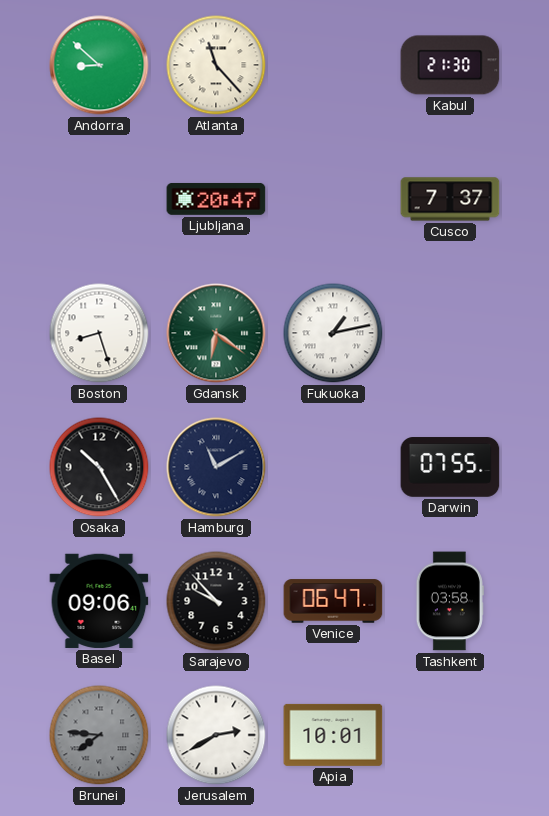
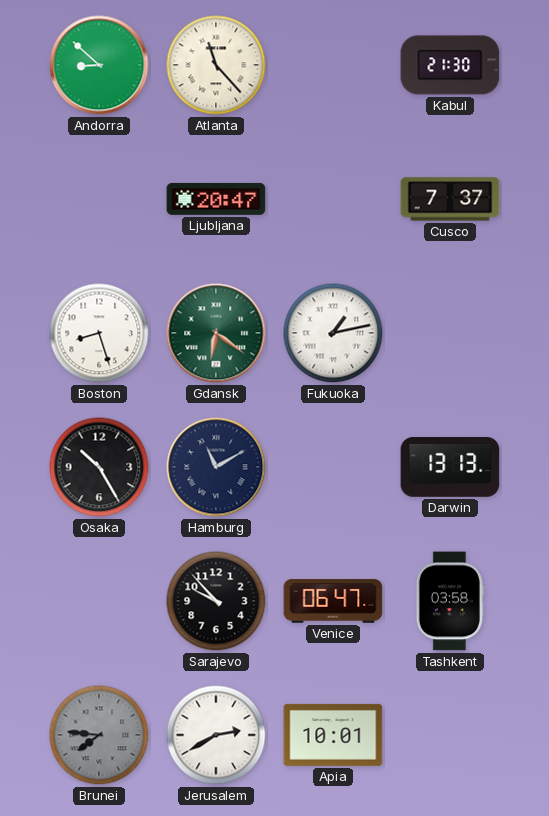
Darwin: 07:55 -> 13:13
Basel: 09:06 -> none
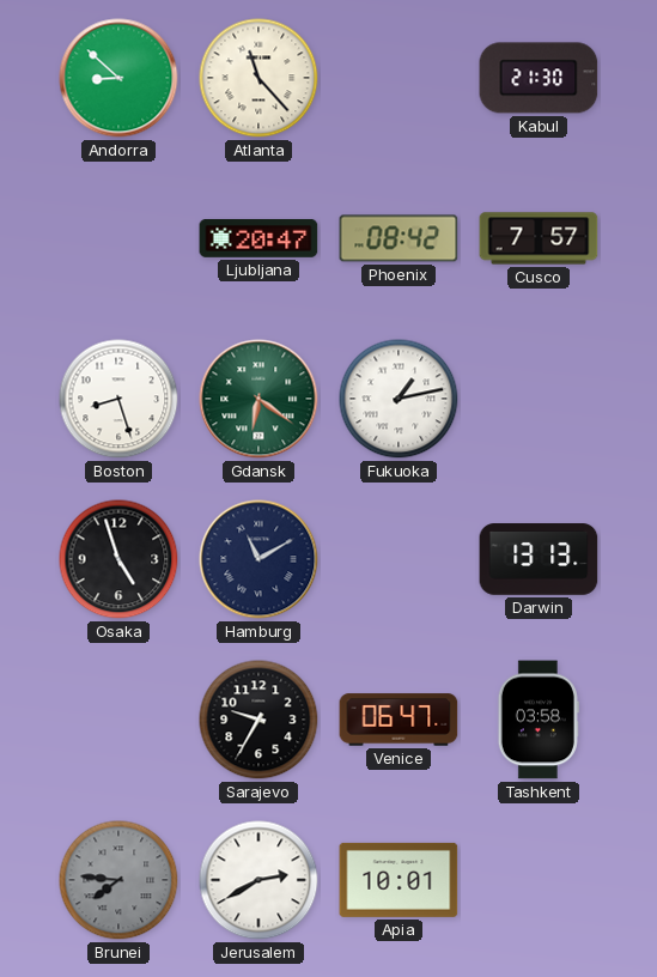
Phoenix: none -> 08:42
Cusco: 7:37 -> 7:57
Osaka: 10:25 -> 4:57
Sarajevo: 9:53 -> 9:35
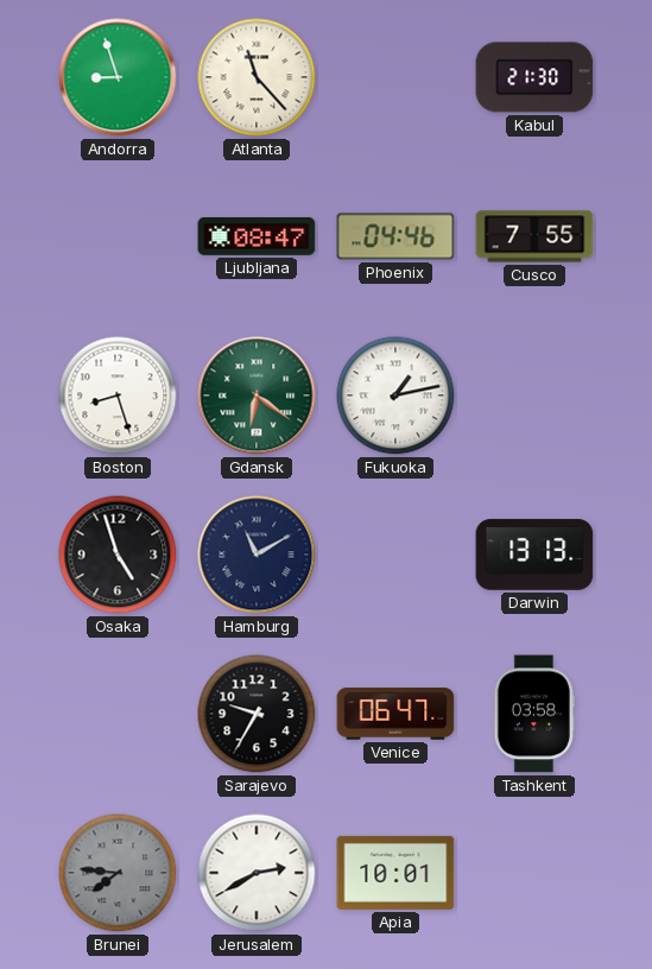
Andorra: 8:52 -> 8:57
Ljubljana: 20:47 -> 08:47
Phoenix: 08:42 -> 04:46
Cusco: 7:57 -> 7:55
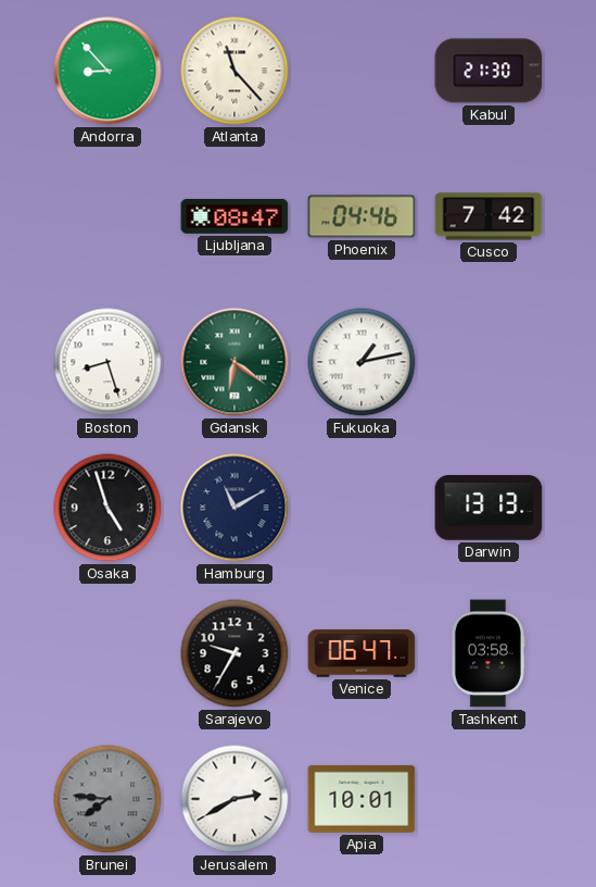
Andorra: 8:57 -> 8:53
Cusco: 7:55 -> 7:42
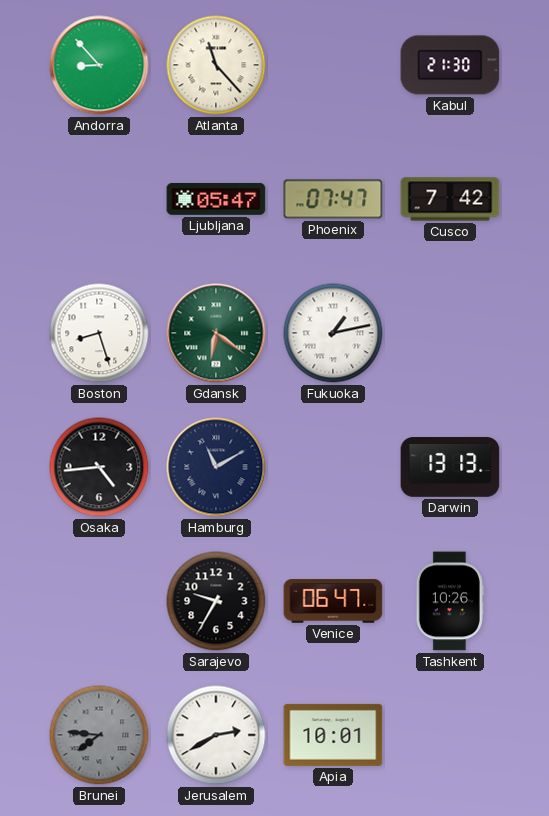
Ljubljana: 08:47 -> 05:47
Phoenix: 04:46 -> 07:47
Osaka: 4:57 -> 4:44
Tashkent: 03:58 -> 10:26
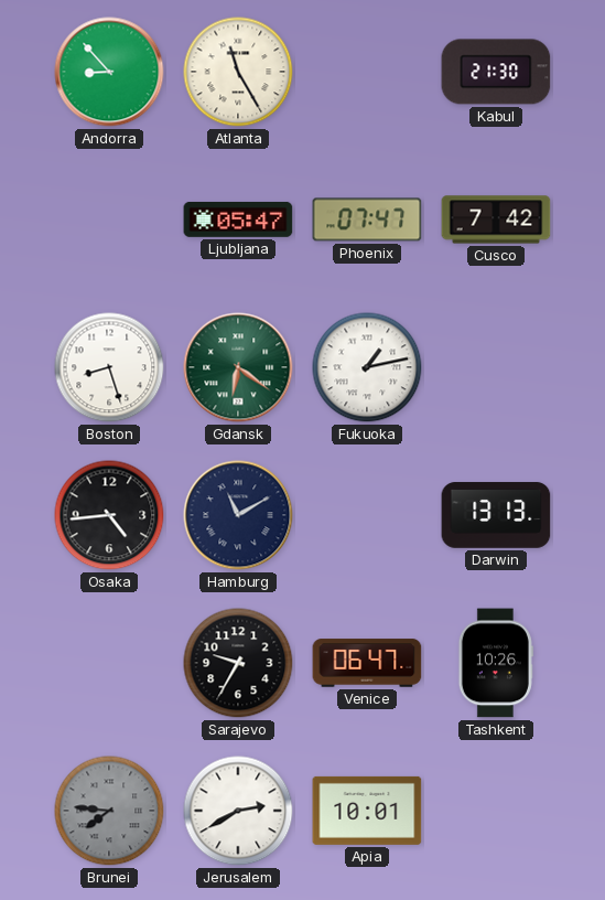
Atlanta: 11:23 -> 11:25
